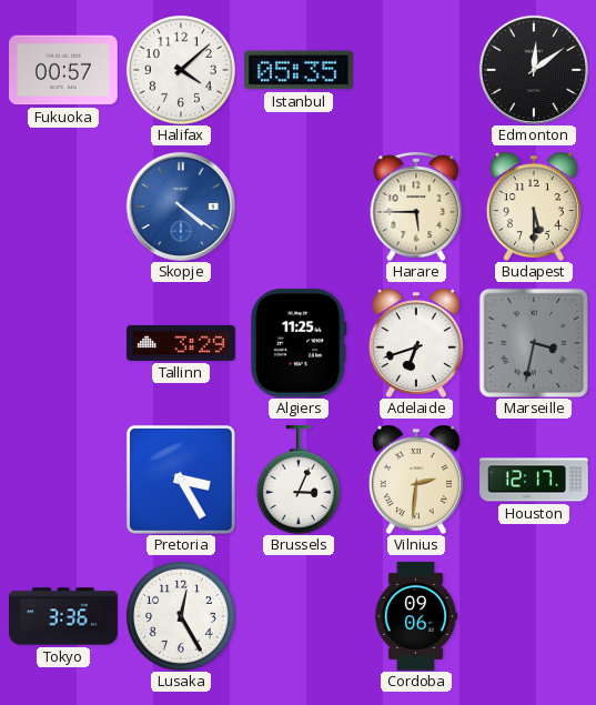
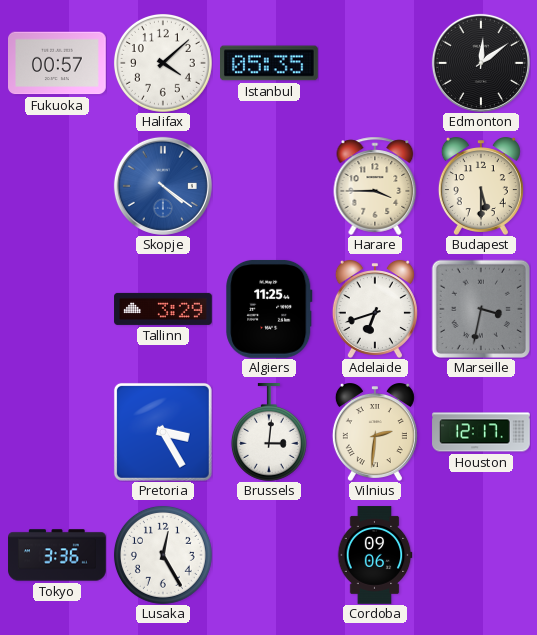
Harare: 5:45 -> 3:45
Brussels: 3:04 -> 3:01
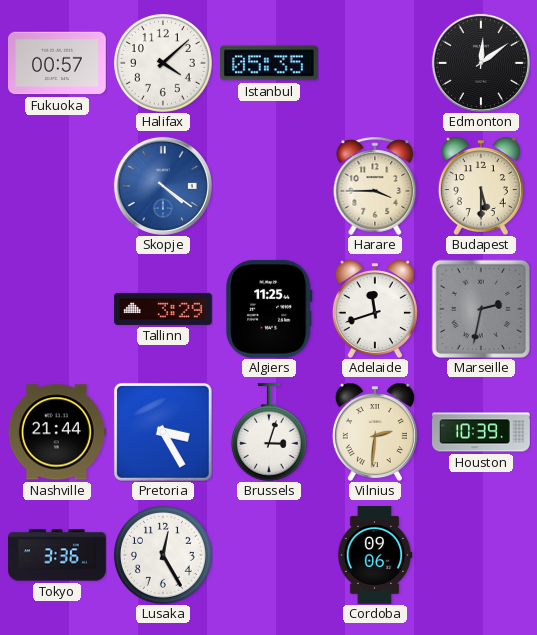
Adelaide: 6:42 -> 11:42
Marseille: 3:32 -> 2:32
Nashville: none -> 21:44
Brussels: 3:01 -> 3:03
Houston: 12:17 -> 10:39
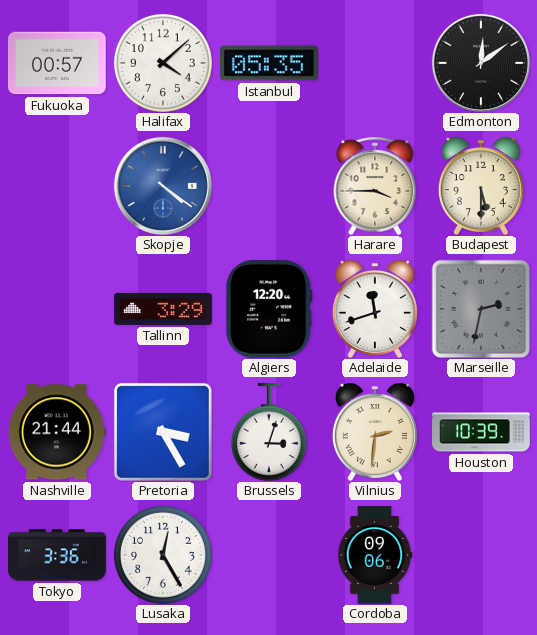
Algiers: 11:25 -> 12:20
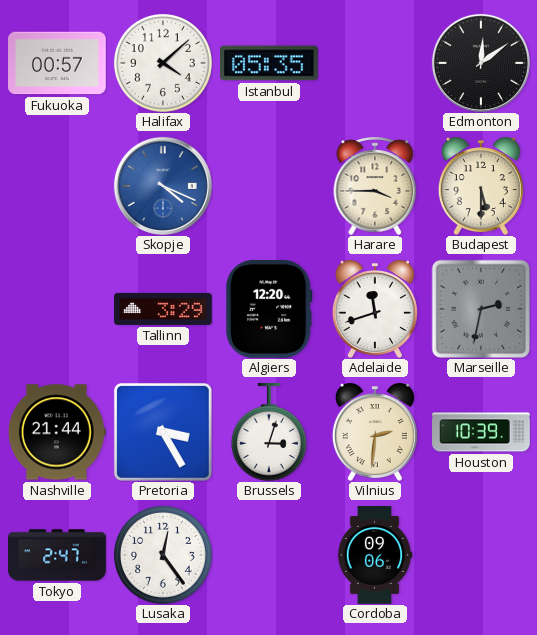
Skopje: 4:21 -> 4:19
Tokyo: 3:36 -> 2:47
Lusaka: 12:25 -> 12:24
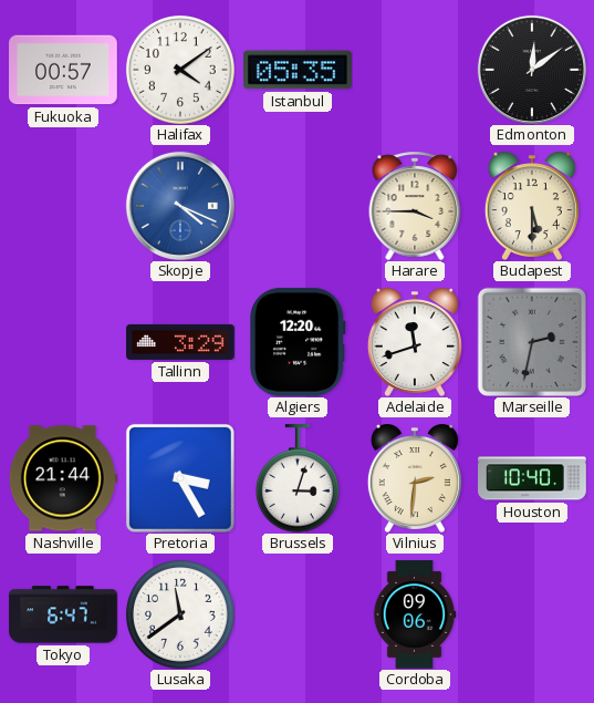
Halifax: 4:08 -> 4:09
Houston: 10:39 -> 10:40
Tokyo: 2:47 -> 6:47
Lusaka: 12:24 -> 11:39
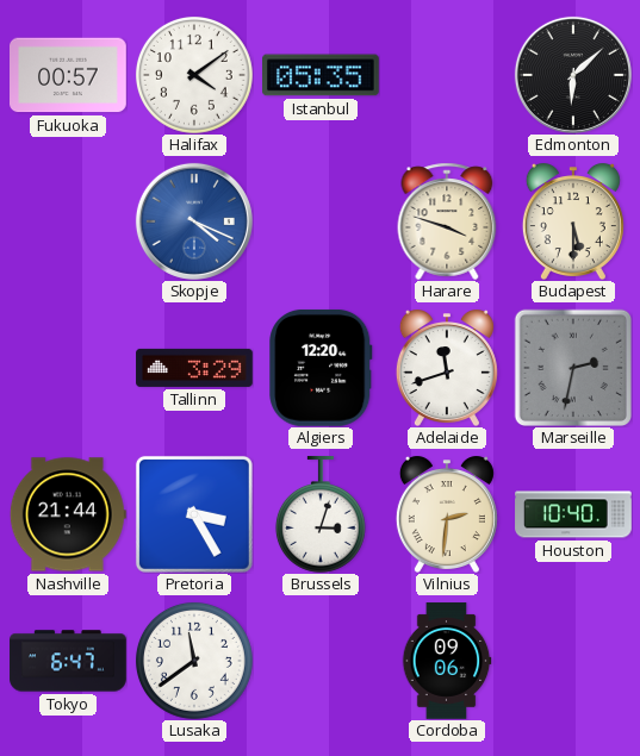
Edmonton: 12:09 -> 6:08
Harare: 3:45 -> 3:48
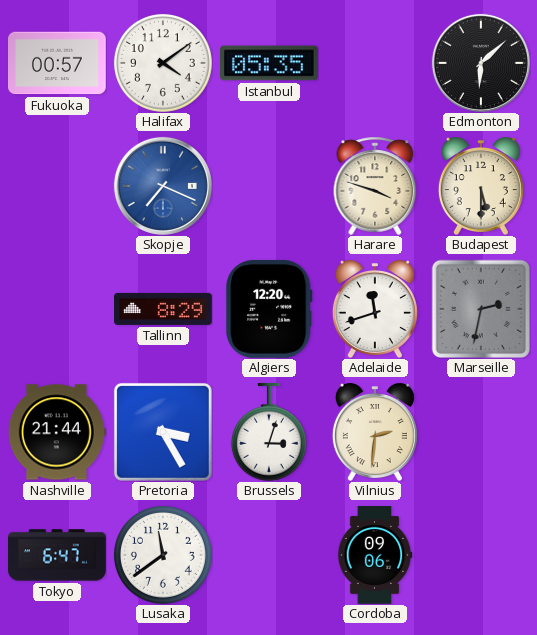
Skopje: 4:19 -> 7:19
Tallinn: 3:29 -> 8:29
Houston: 10:40 -> none
